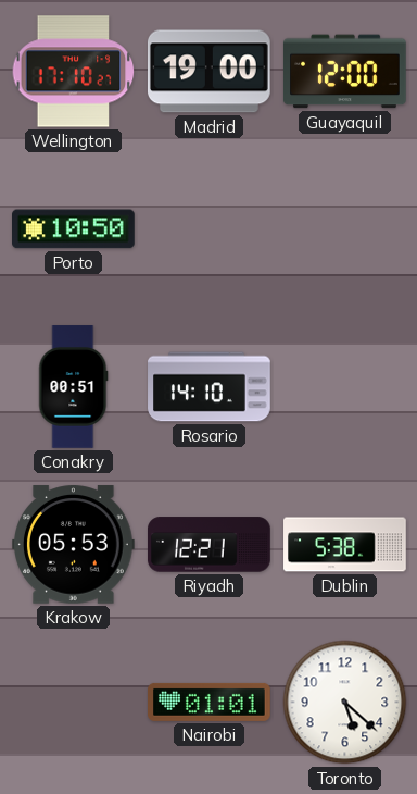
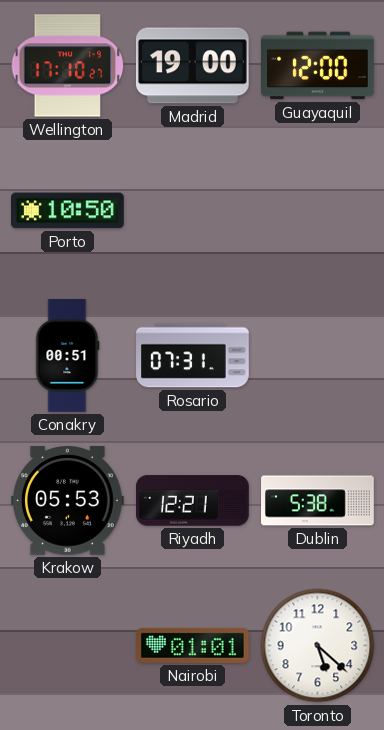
Rosario: 14:10 -> 07:31
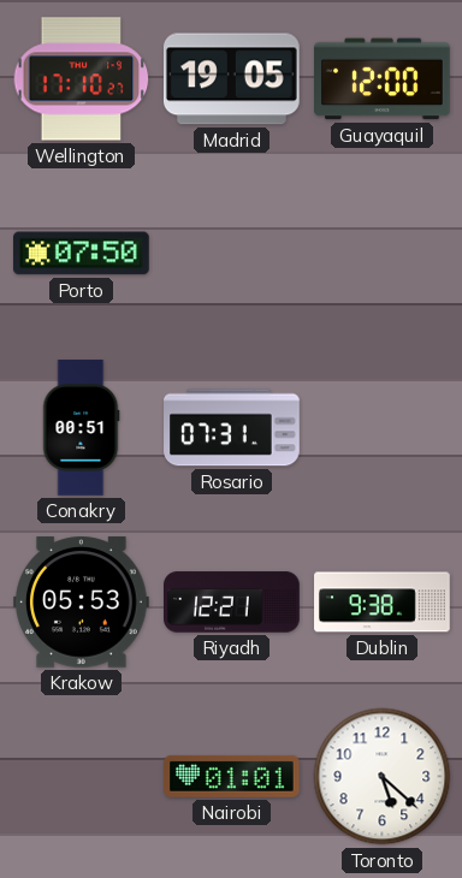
Madrid: 19:00 -> 19:05
Porto: 10:50 -> 07:50
Dublin: 5:38 -> 9:38
